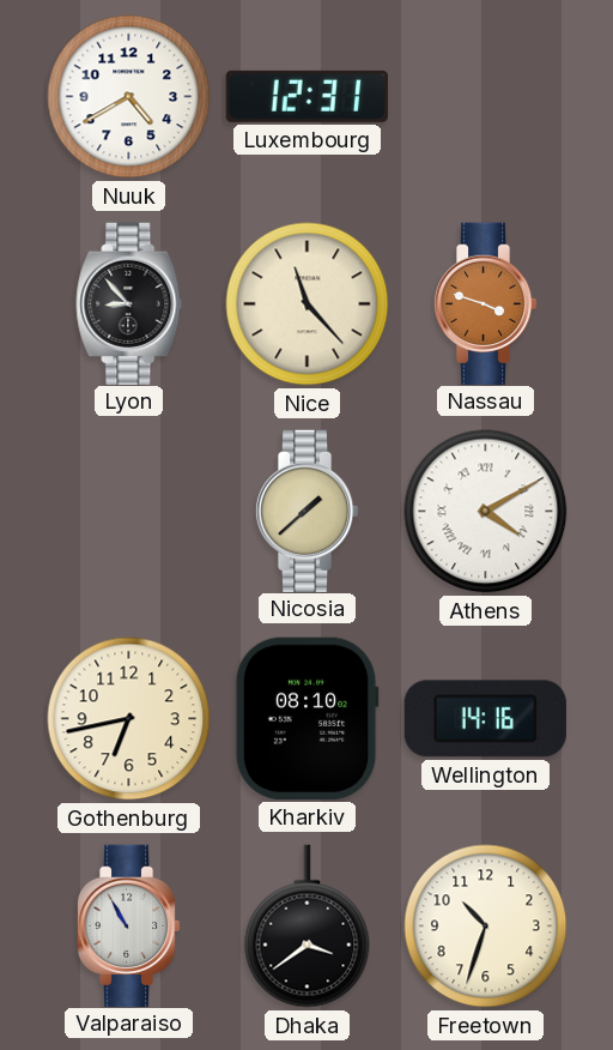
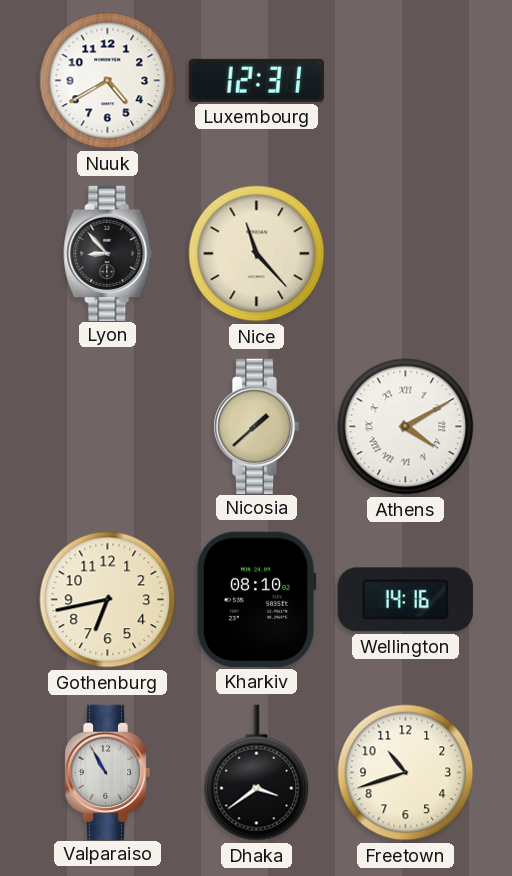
Nassau: 3:48 -> none
Freetown: 10:33 -> 10:42
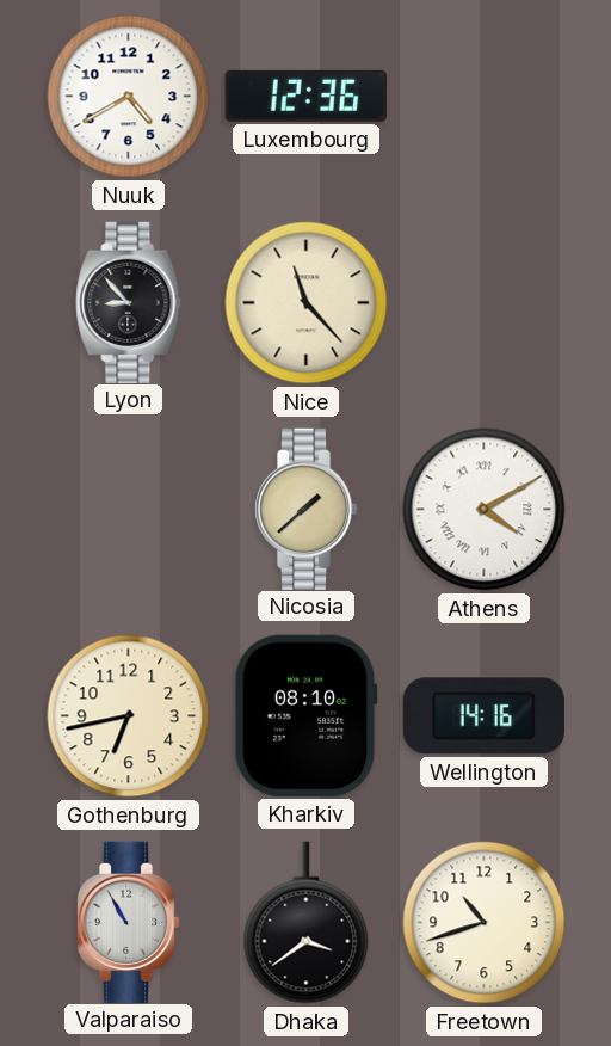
Luxembourg: 12:31 -> 12:36
